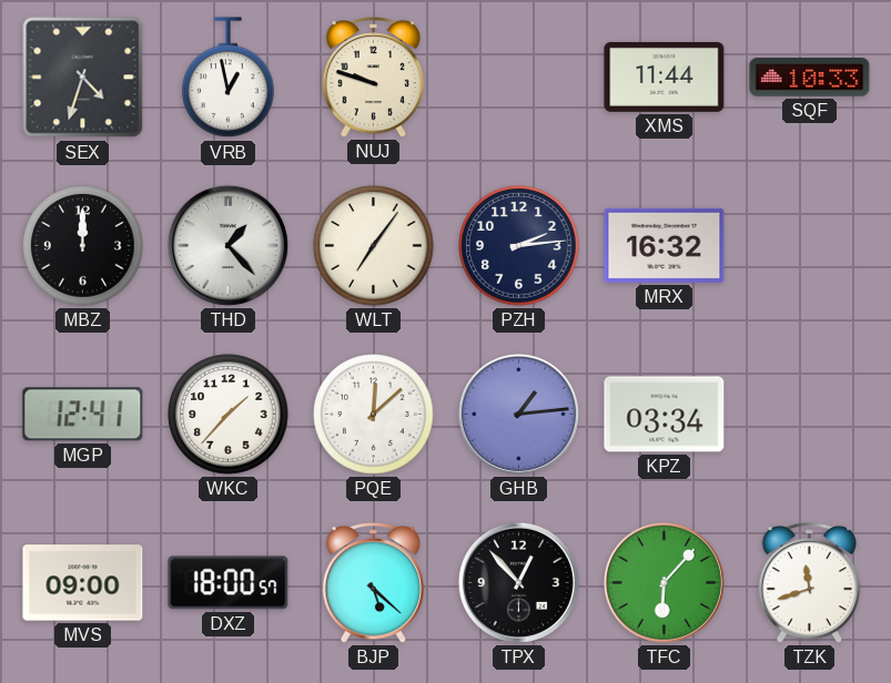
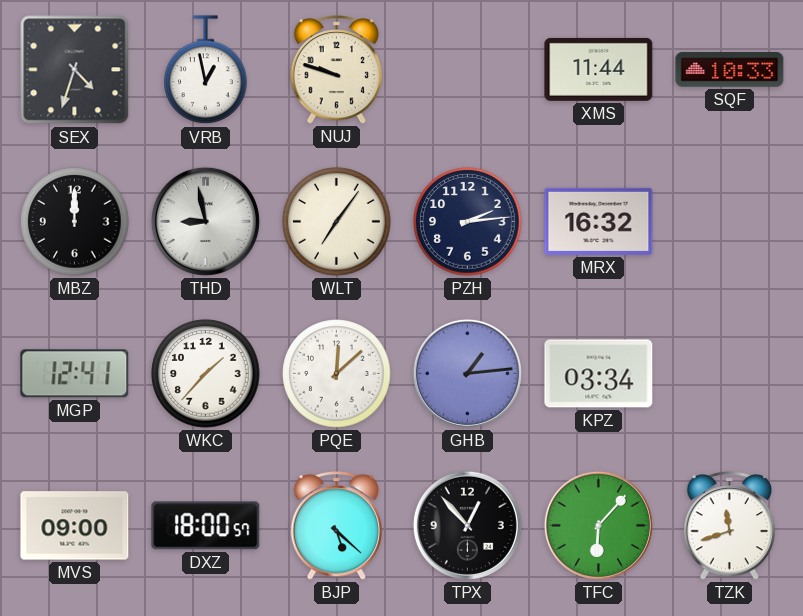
THD: 1:23 -> 8:58
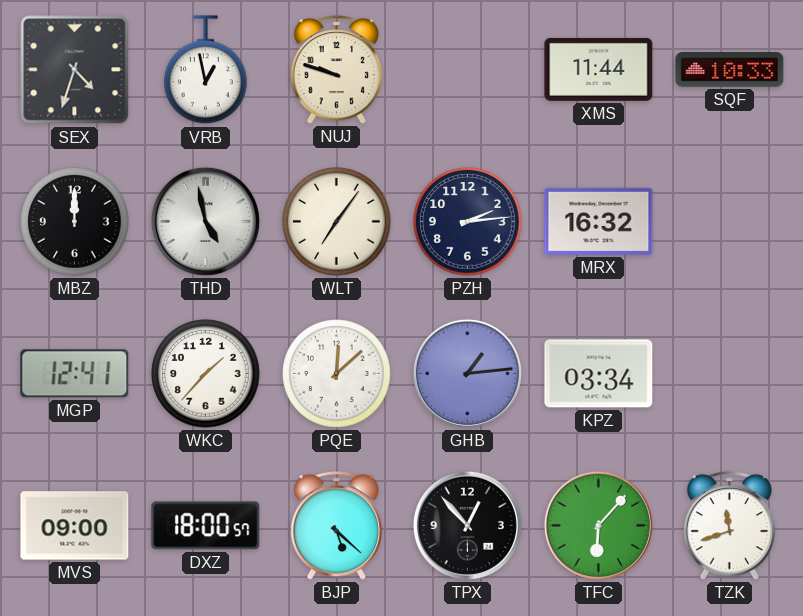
THD: 8:58 -> 4:58
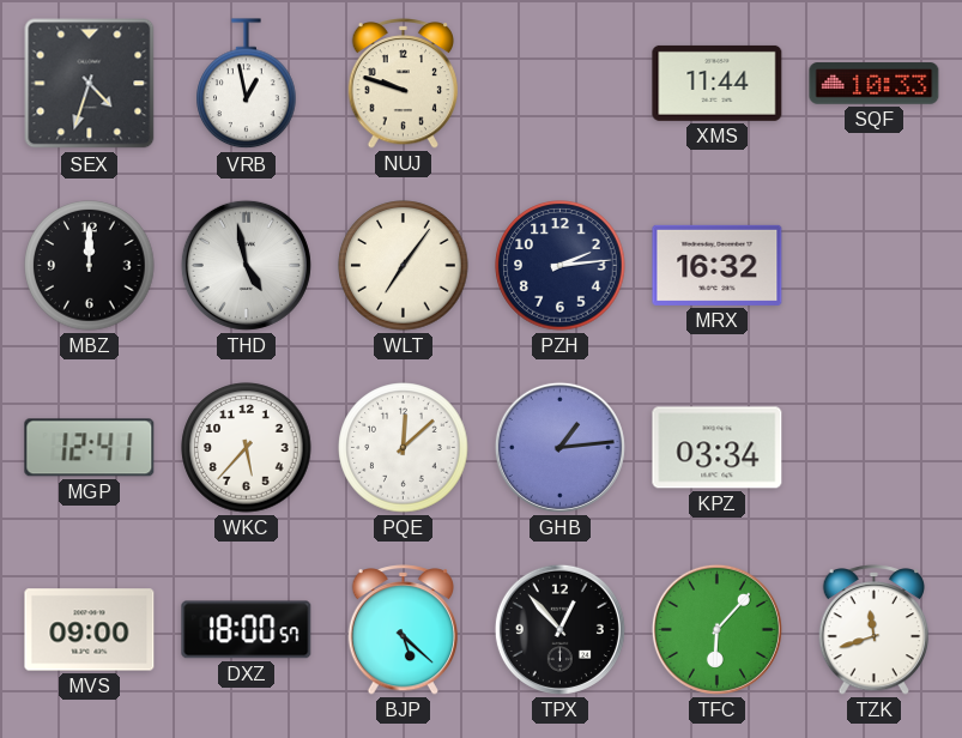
WKC: 1:37 -> 5:37
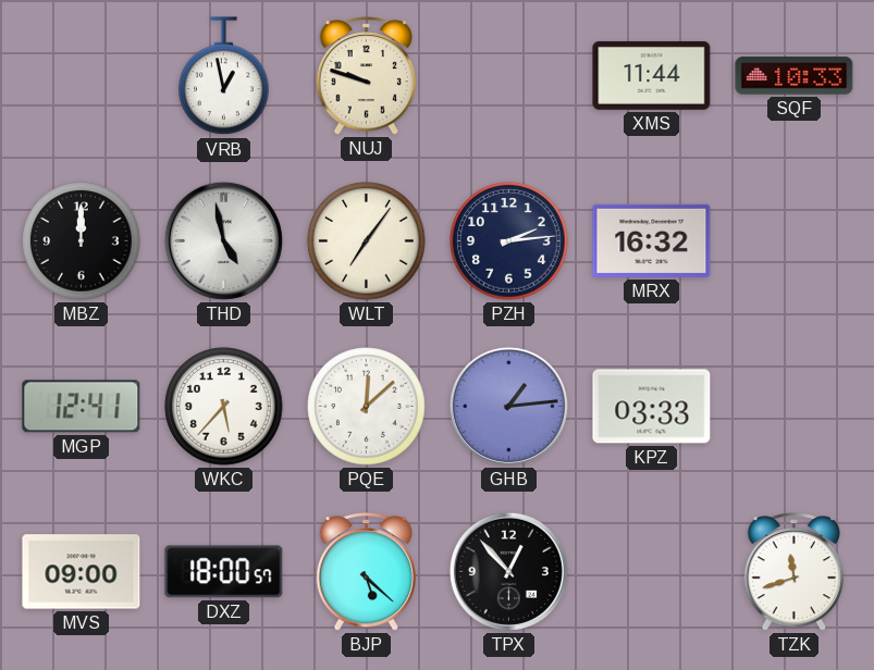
SEX: 4:33 -> none
KPZ: 03:34 -> 03:33
TFC: 6:07 -> none
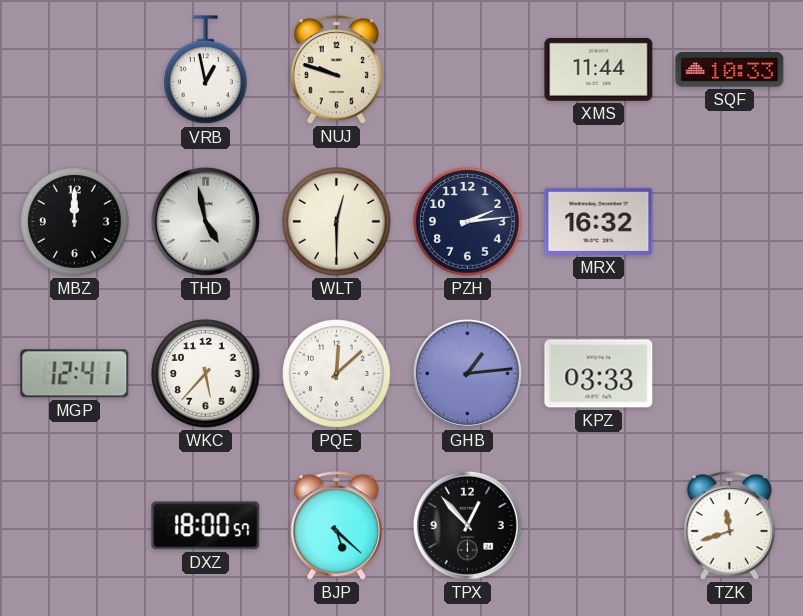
WLT: 7:06 -> 12:30
MVS: 09:00 -> none
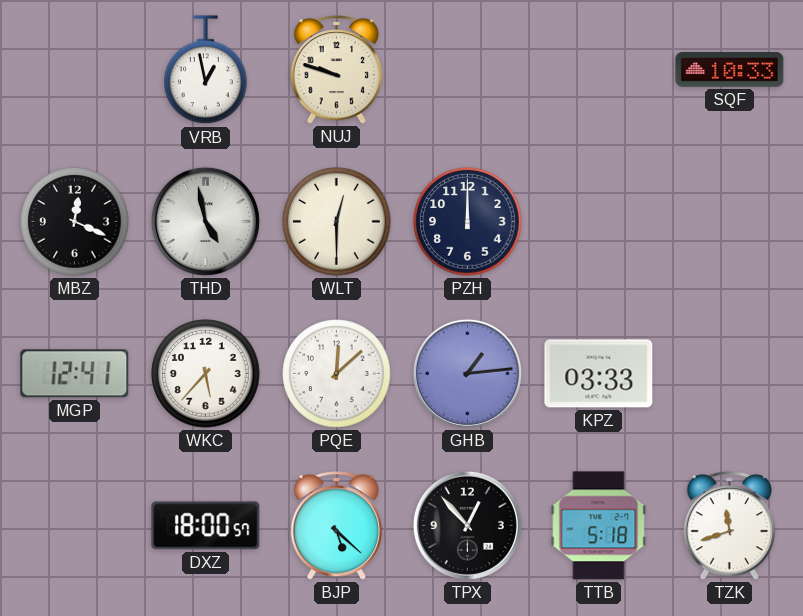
XMS: 11:44 -> none
MBZ: 12:00 -> 12:19
PZH: 2:14 -> 12:00
MRX: 16:32 -> none
TTB: none -> 5:18
